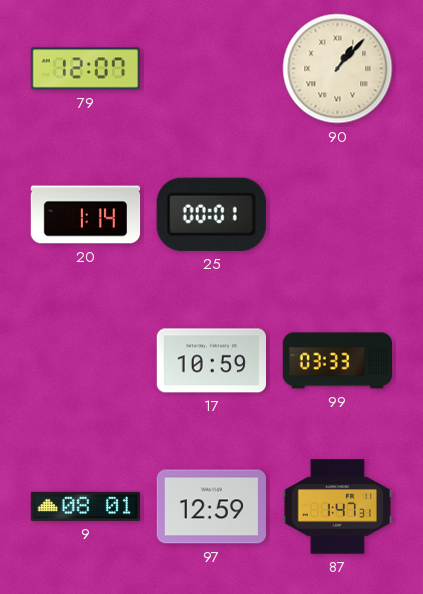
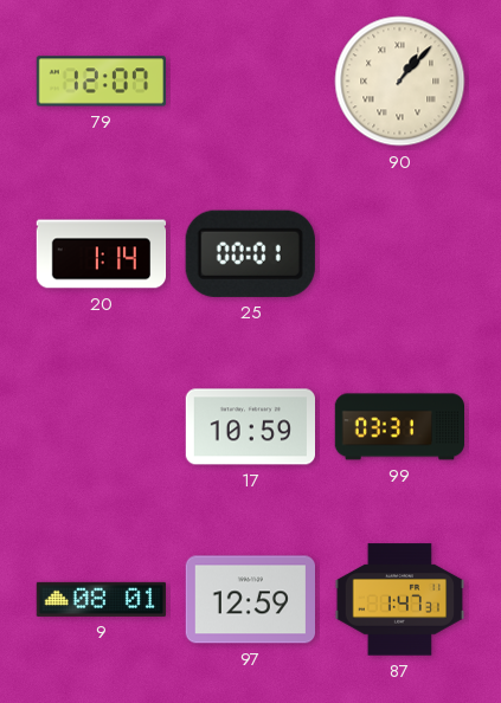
99: 03:33 -> 03:31
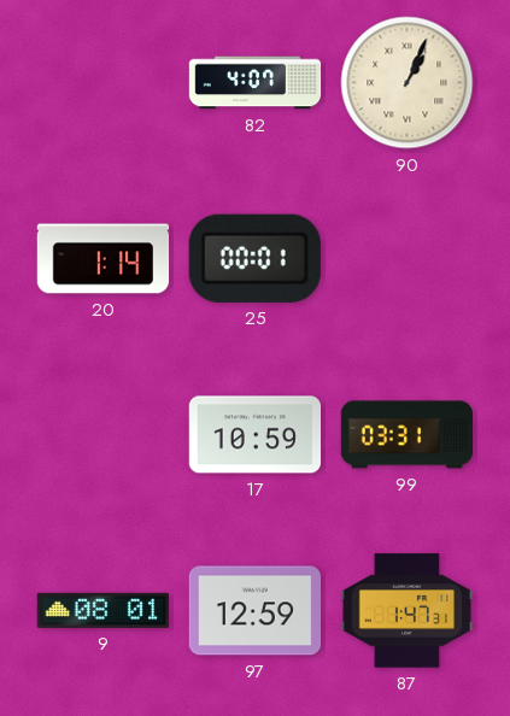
79: 12:07 -> none
82: none -> 4:07
90: 1:07 -> 1:04
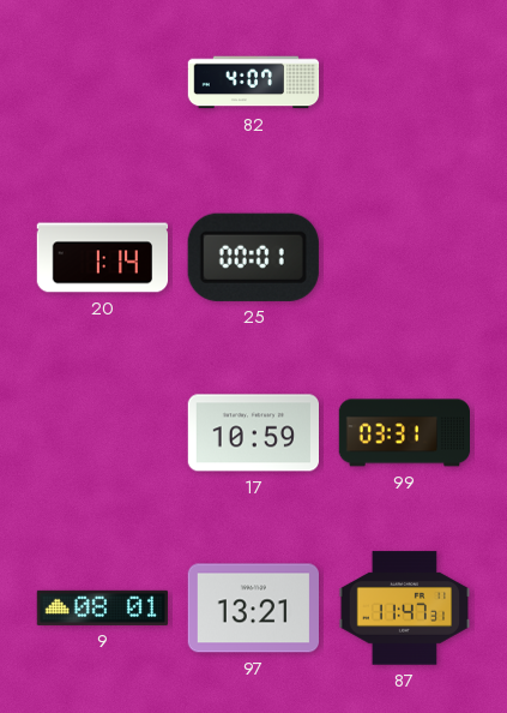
90: 1:04 -> none
97: 12:59 -> 13:21
87: 1:47 -> 11:47
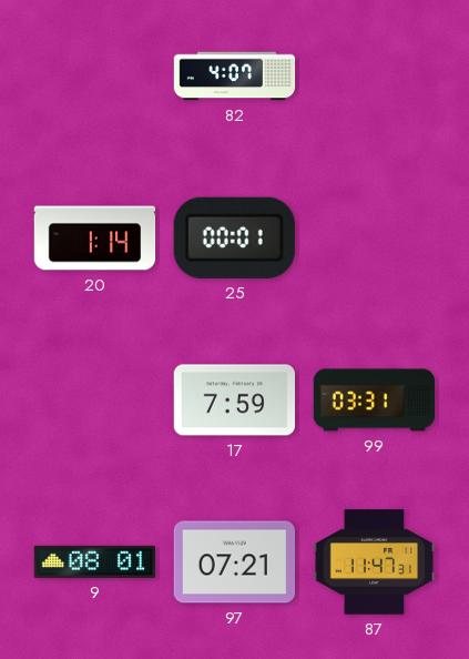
17: 10:59 -> 7:59
97: 13:21 -> 07:21
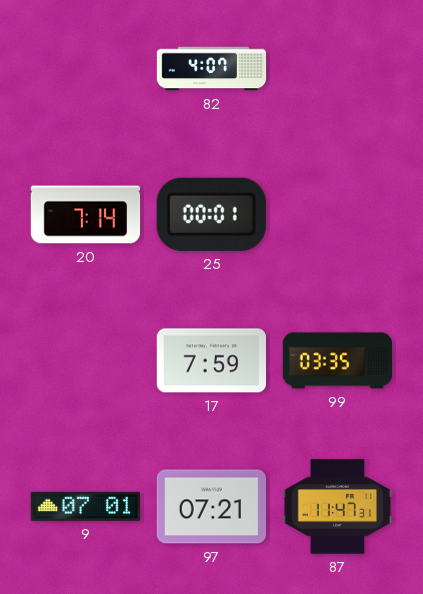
20: 1:14 -> 7:14
99: 03:31 -> 03:35
9: 08:01 -> 07:01
